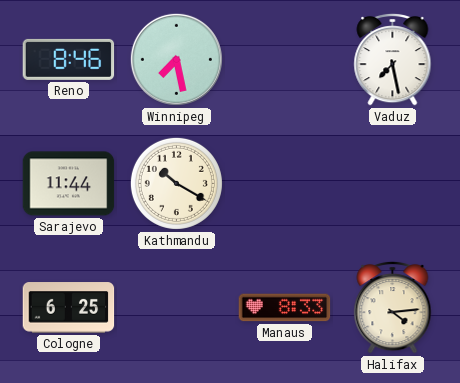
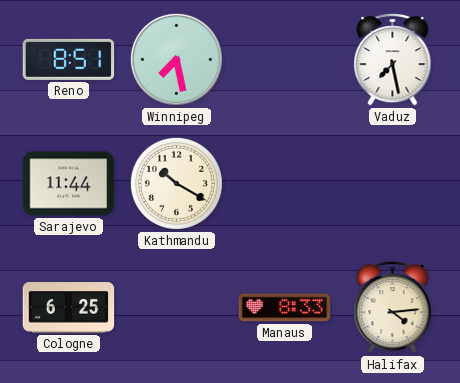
Reno: 8:46 -> 8:51
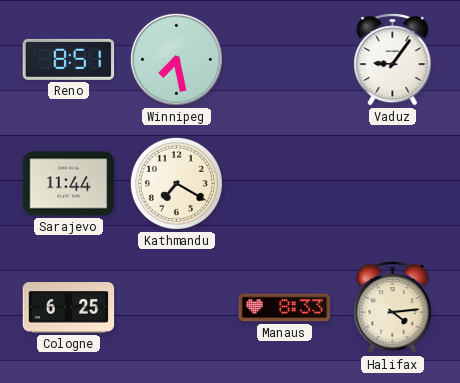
Vaduz: 7:28 -> 9:06
Kathmandu: 10:20 -> 7:20
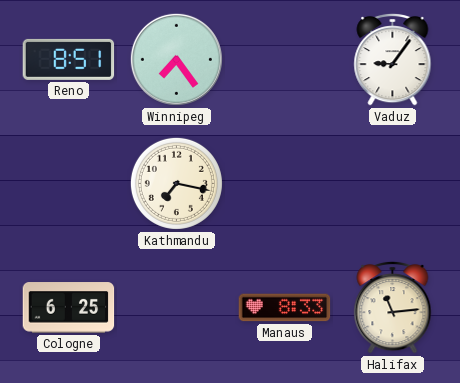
Winnipeg: 7:28 -> 7:24
Sarajevo: 11:44 -> none
Kathmandu: 7:20 -> 7:17
Halifax: 4:14 -> 11:14
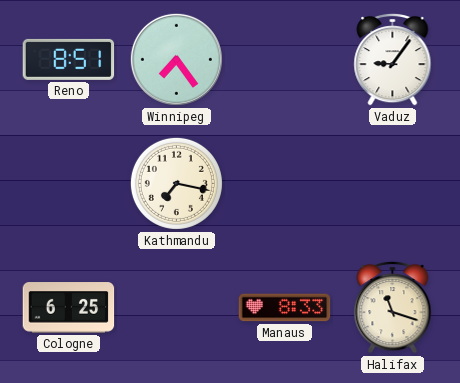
Halifax: 11:14 -> 11:18
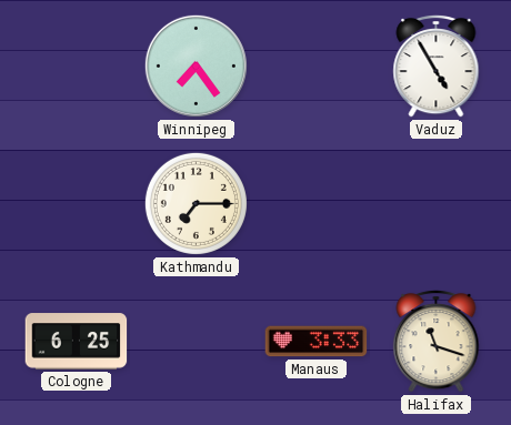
Reno: 8:51 -> none
Vaduz: 9:06 -> 4:55
Kathmandu: 7:17 -> 7:15
Manaus: 8:33 -> 3:33
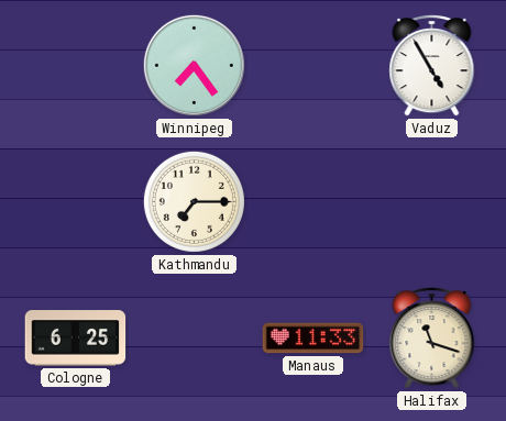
Manaus: 3:33 -> 11:33
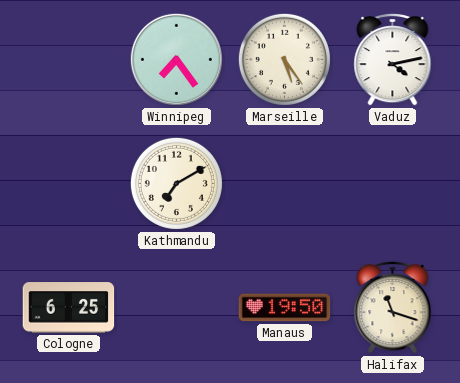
Marseille: none -> 5:24
Vaduz: 4:55 -> 4:13
Kathmandu: 7:15 -> 7:10
Manaus: 11:33 -> 19:50
